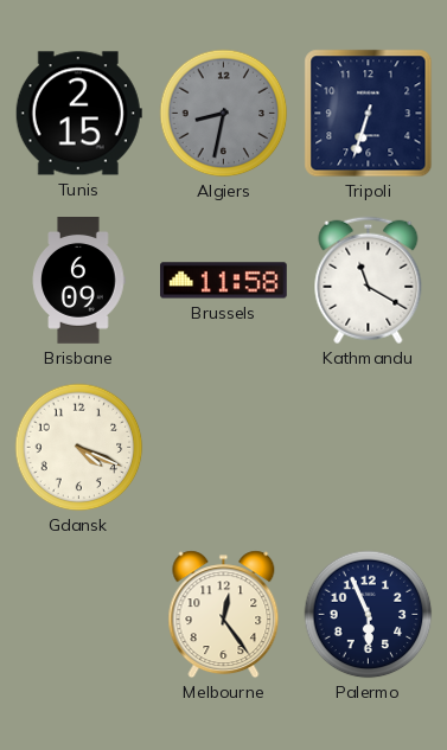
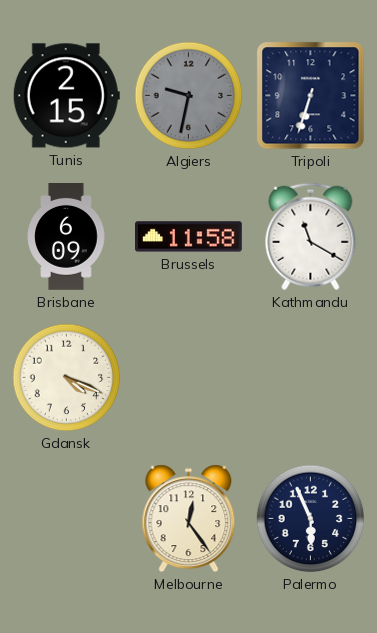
Algiers: 8:32 -> 9:32
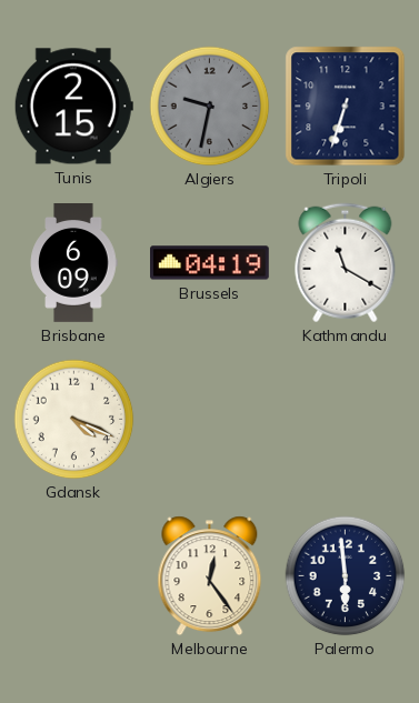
Brussels: 11:58 -> 04:19
Palermo: 5:56 -> 5:59
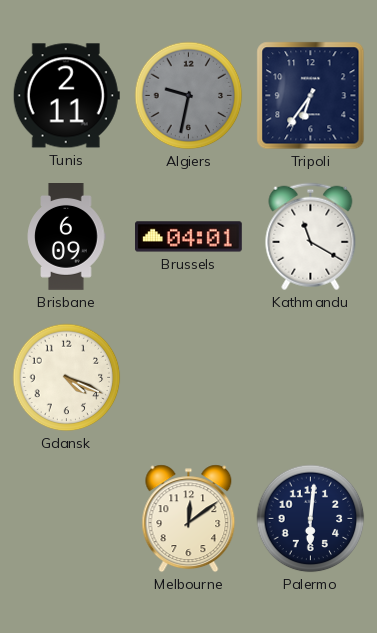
Tunis: 2:15 -> 2:11
Tripoli: 6:33 -> 6:36
Brussels: 04:19 -> 04:01
Melbourne: 12:24 -> 12:09
Palermo: 5:59 -> 6:01
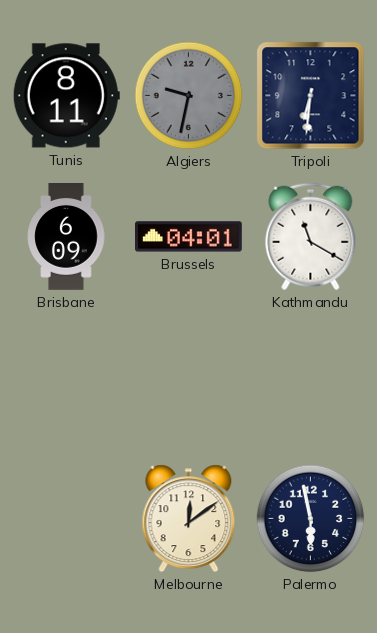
Tunis: 2:11 -> 8:11
Tripoli: 6:36 -> 6:31
Gdansk: 4:19 -> none
Palermo: 6:01 -> 5:58
